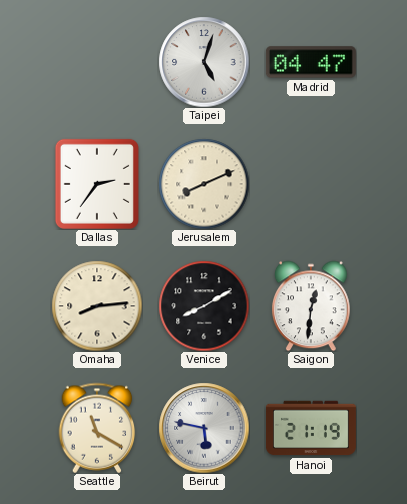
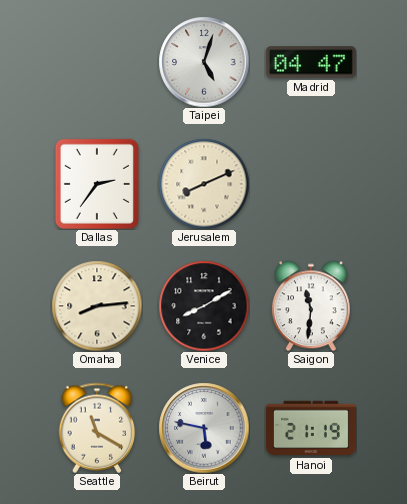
Saigon: 12:31 -> 11:31
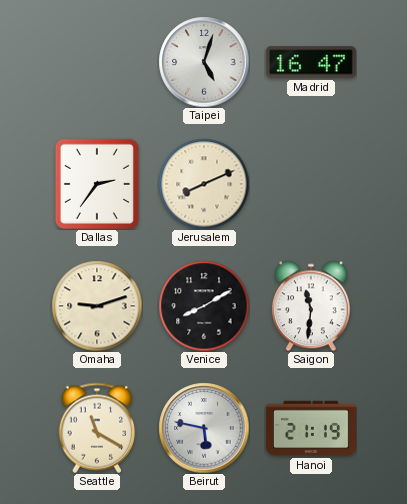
Madrid: 04:47 -> 16:47
Omaha: 8:14 -> 9:12
